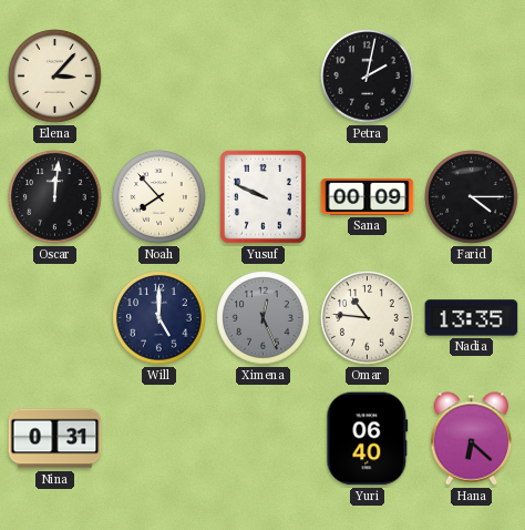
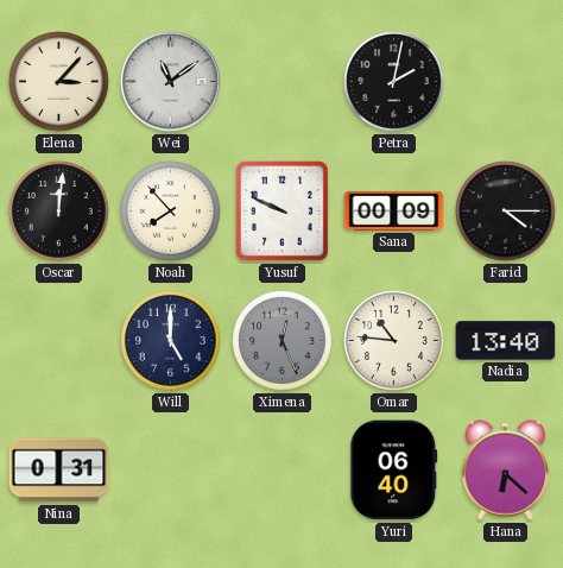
Wei: none -> 11:09
Nadia: 13:35 -> 13:40
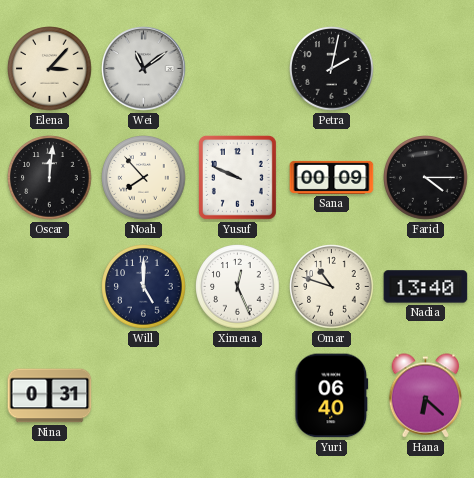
Ximena dial: grey -> white
Omar: 10:46 -> 10:48
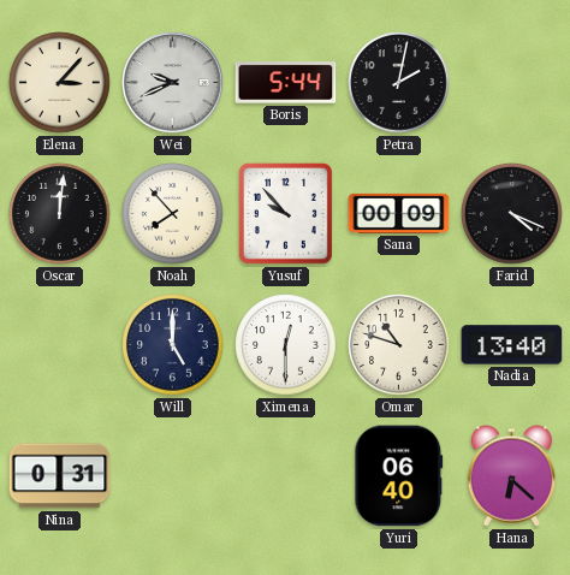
Wei: 11:09 -> 9:41
Boris: none -> 5:44
Yusuf: 9:49 -> 9:53
Farid: 4:15 -> 4:19
Ximena: 12:26 -> 12:30
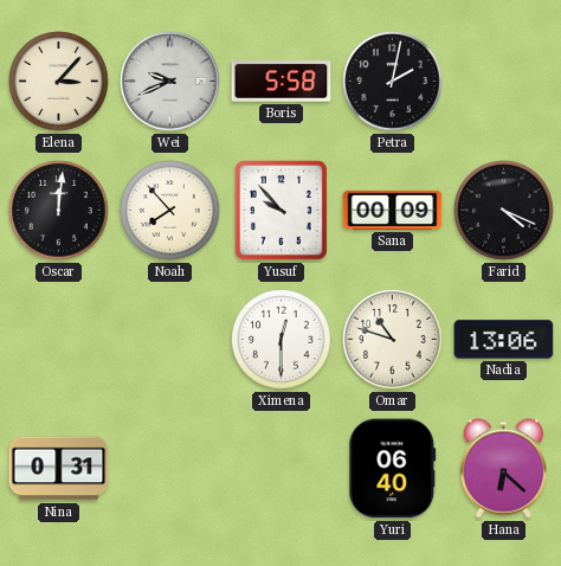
Boris: 5:44 -> 5:58
Will: 5:00 -> none
Nadia: 13:40 -> 13:06
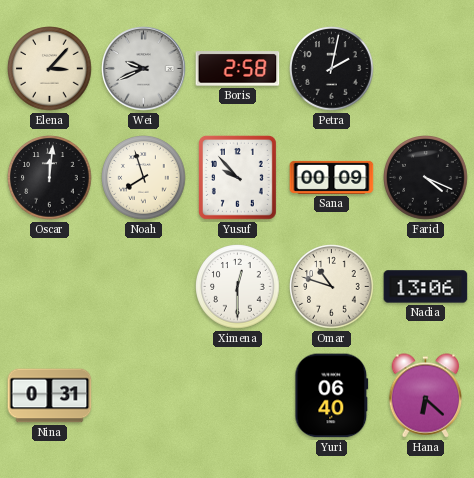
Boris: 5:58 -> 2:58
Noah: 7:53 -> 7:57
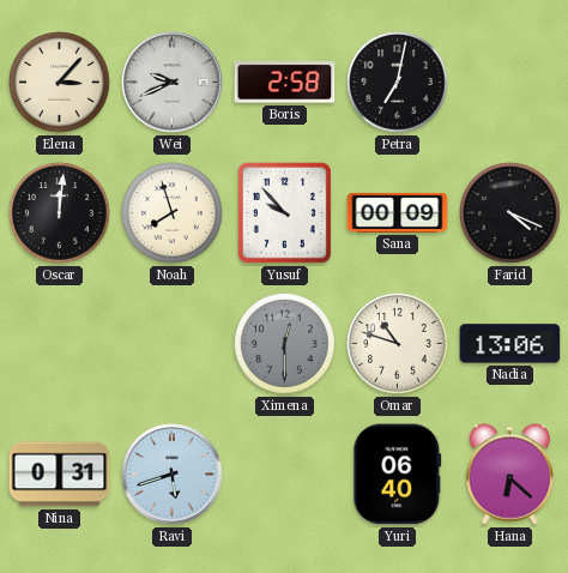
Petra: 2:02 -> 7:02
Ximena dial: white -> grey
Ravi: none -> 5:42
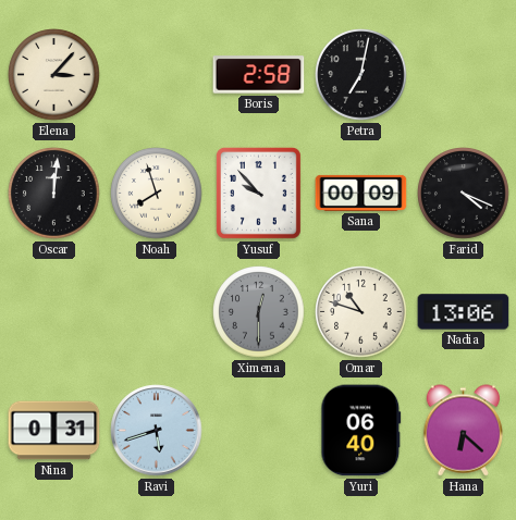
Wei: 9:41 -> none
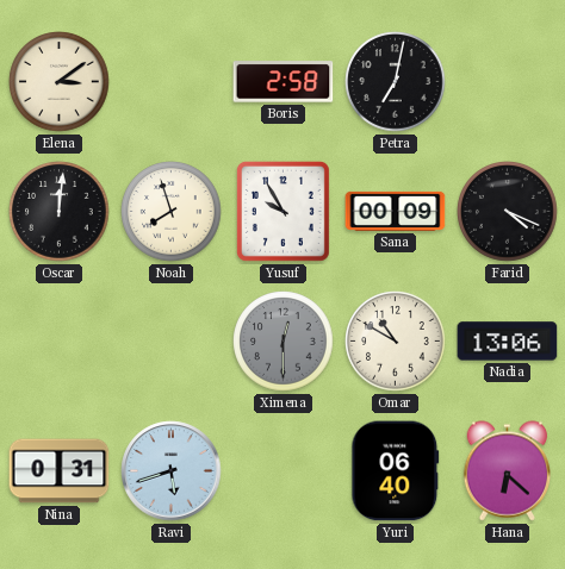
Elena: 3:07 -> 3:09
Yusuf: 9:53 -> 9:55
Omar: 10:48 -> 10:50
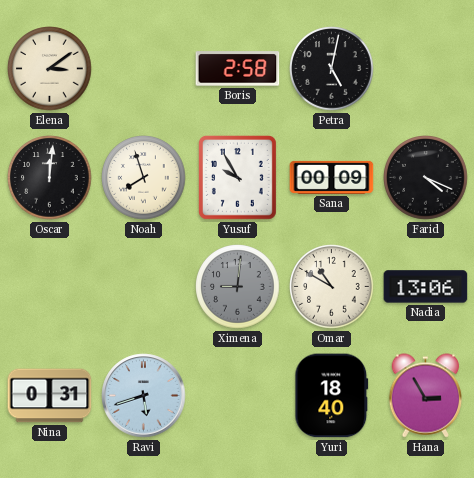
Petra: 7:02 -> 5:02
Ximena: 12:30 -> 9:01
Yuri: 06:40 -> 18:40
Hana: 6:22 -> 2:55
